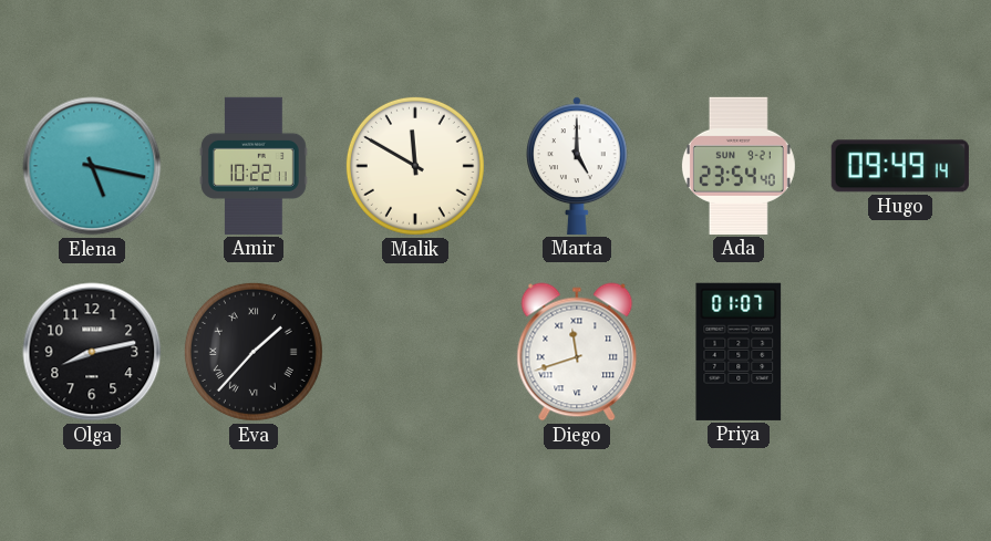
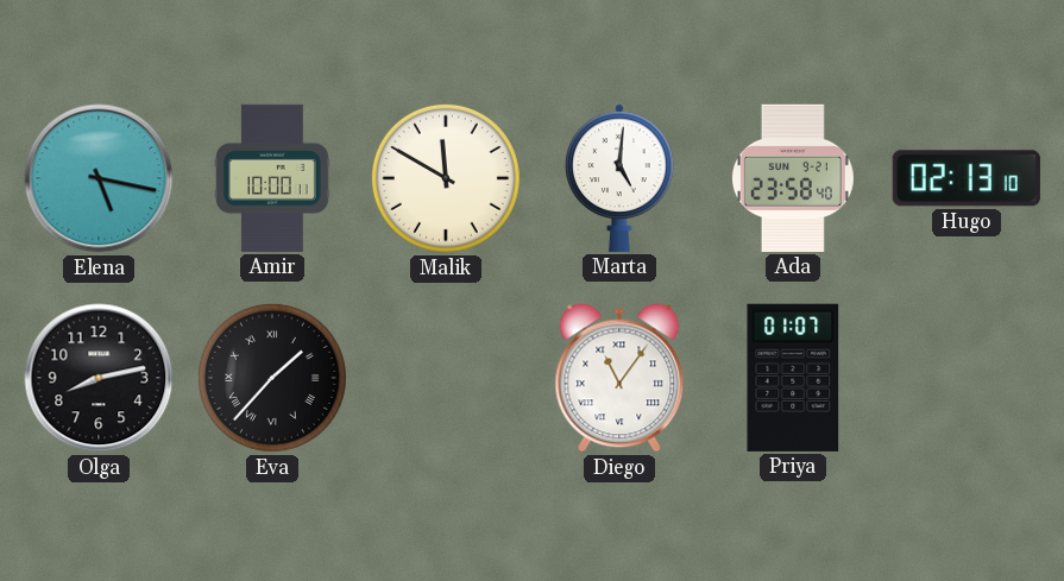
Amir: 10:22 -> 10:00
Marta: 5:00 -> 5:01
Ada: 23:54 -> 23:58
Hugo: 09:49 -> 02:13
Diego: 11:42 -> 11:06
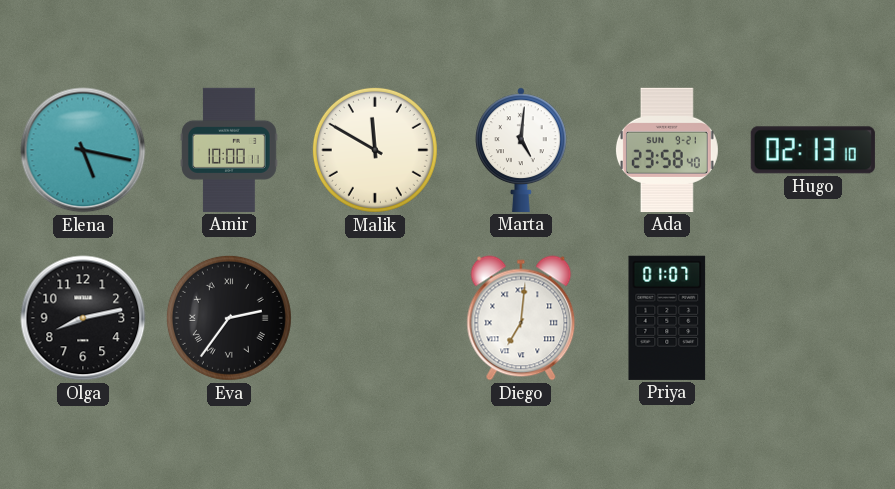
Eva: 1:37 -> 2:36
Diego: 11:06 -> 7:01
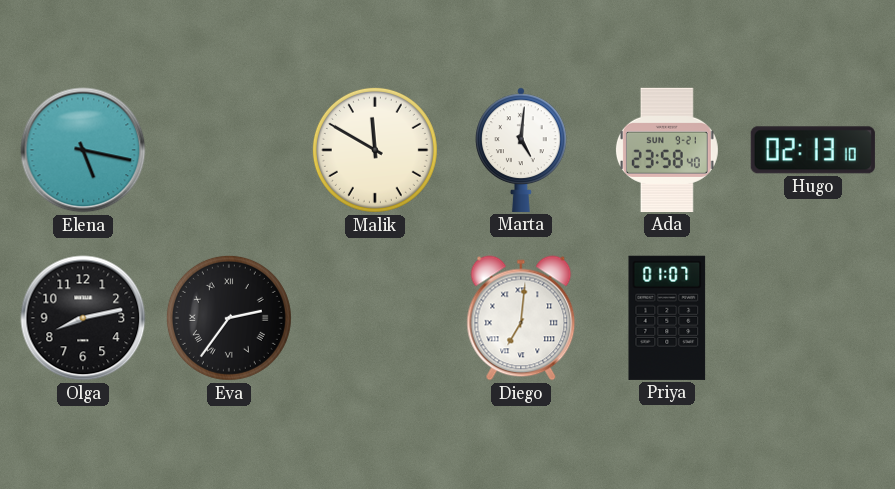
Amir: 10:00 -> none
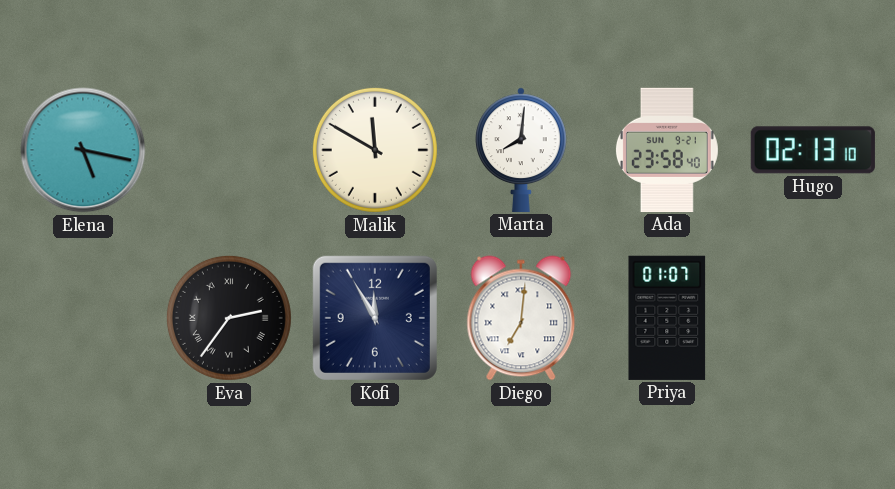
Marta: 5:01 -> 8:01
Olga: 8:13 -> none
Kofi: none -> 11:55
